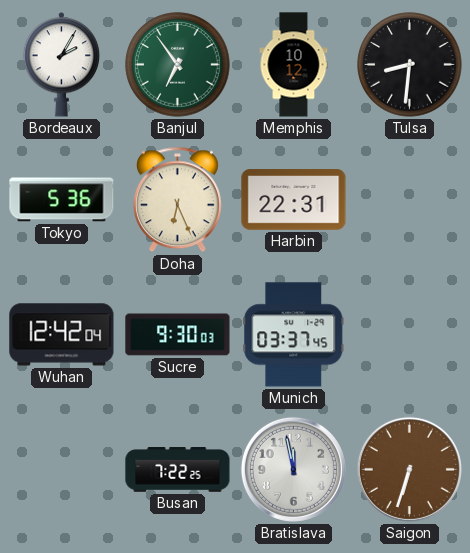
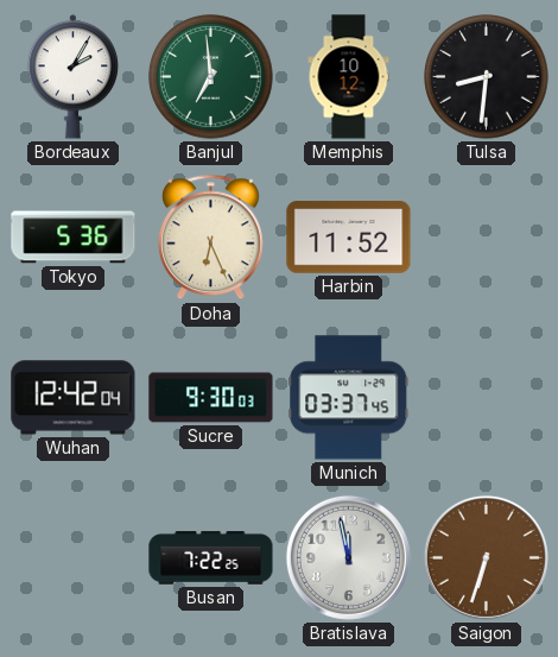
Banjul: 6:54 -> 6:59
Harbin: 22:31 -> 11:52
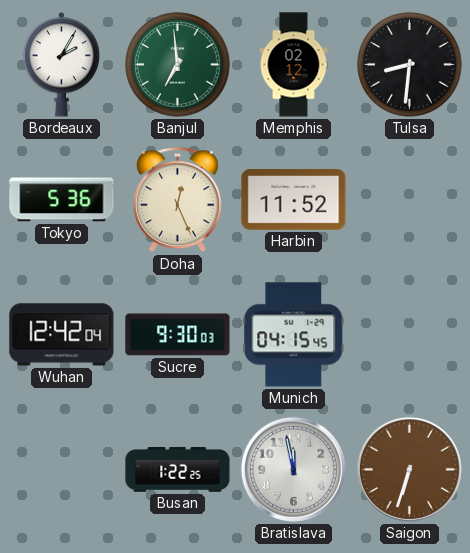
Memphis: 10:12 -> 02:12
Doha: 6:26 -> 12:26
Munich: 03:37 -> 04:15
Busan: 7:22 -> 1:22
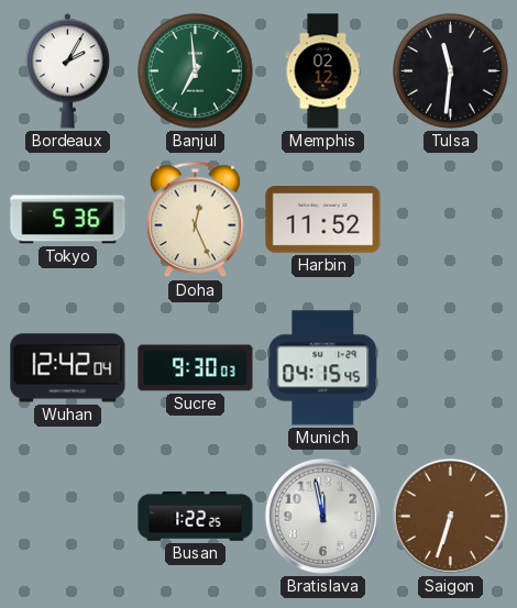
Tulsa: 8:31 -> 11:31
